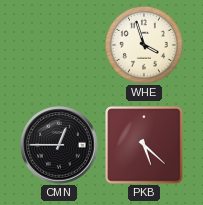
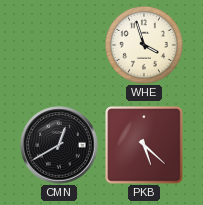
CMN: 12:45 -> 12:40
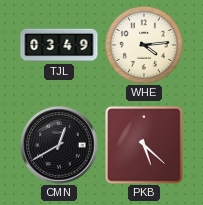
TJL: none -> 03:49
WHE: 3:57 -> 4:14
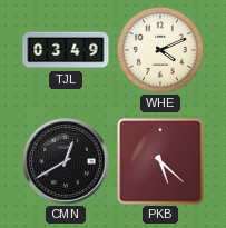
WHE: 4:14 -> 4:11
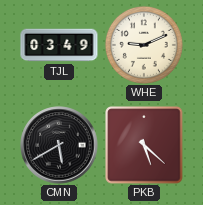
WHE: 4:11 -> 9:11
CMN: 12:40 -> 5:40
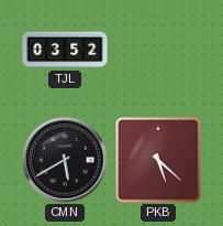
TJL: 03:49 -> 03:52
WHE: 9:11 -> none
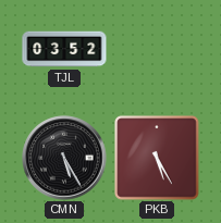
CMN: 5:40 -> 5:25
PKB: 5:22 -> 5:25
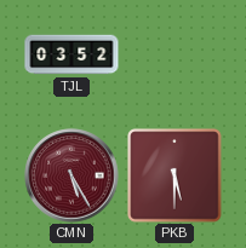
CMN dial: black -> burgundy
PKB: 5:25 -> 5:30
